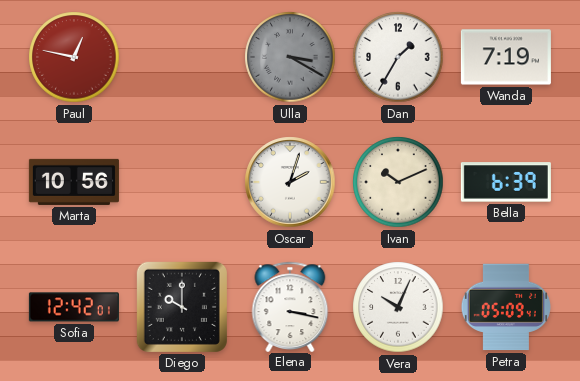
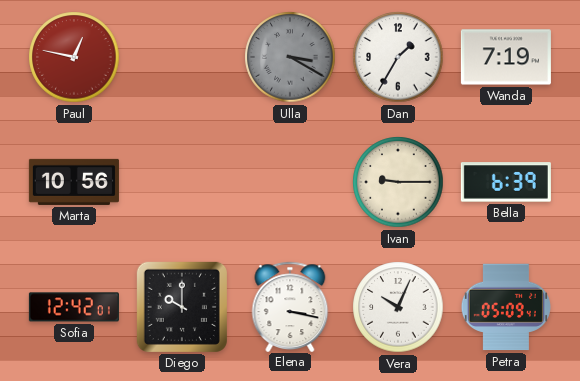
Oscar: 2:03 -> none
Ivan: 10:11 -> 9:15
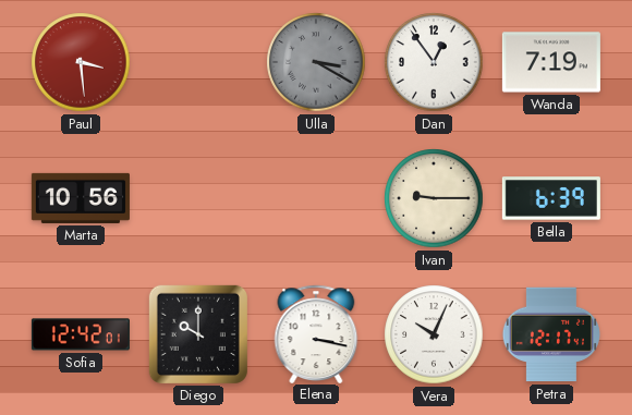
Paul: 12:47 -> 3:29
Dan: 1:35 -> 12:54
Petra: 05:09 -> 12:17
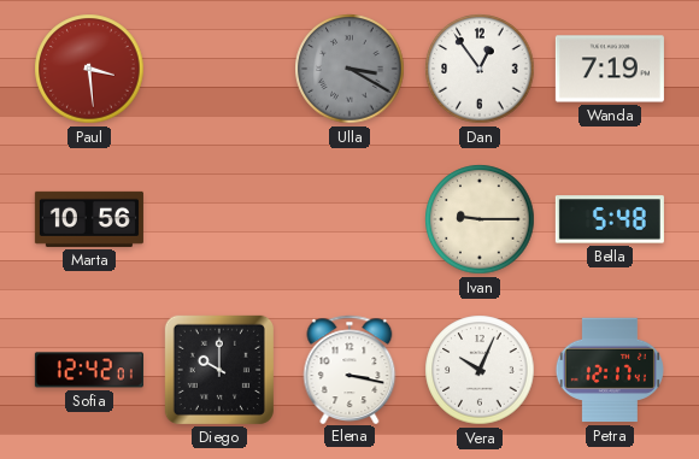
Bella: 6:39 -> 5:48
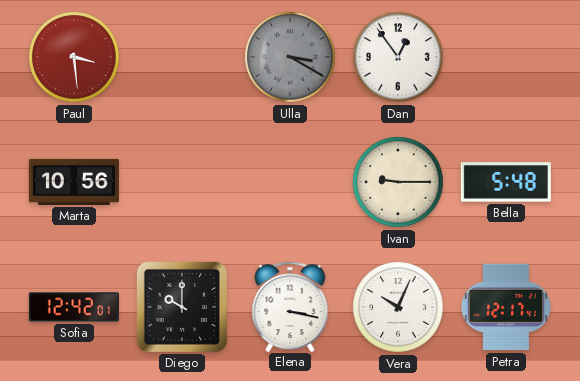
Wanda: 7:19 -> none
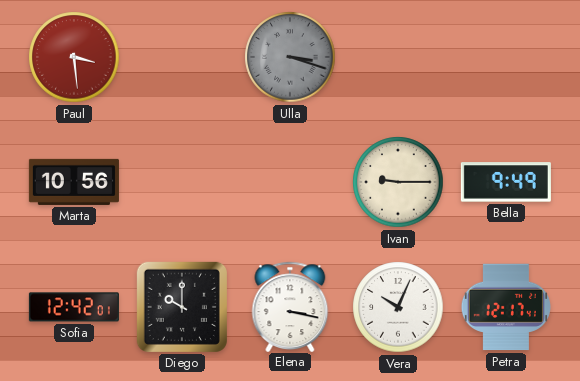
Ulla: 3:20 -> 3:18
Dan: 12:54 -> none
Bella: 5:48 -> 9:49
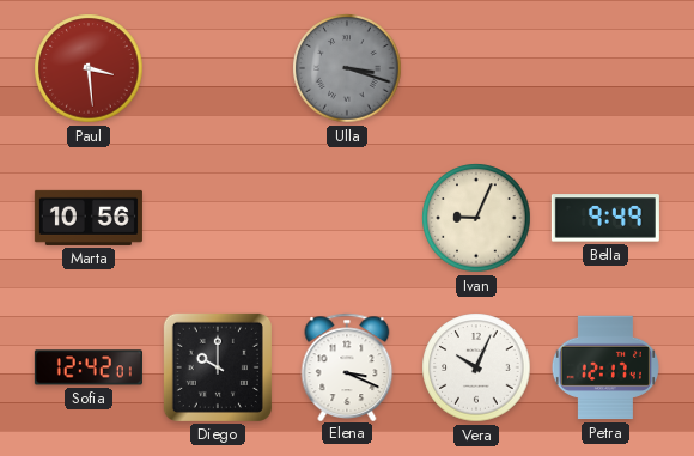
Ivan: 9:15 -> 9:04
Elena: 3:17 -> 3:19
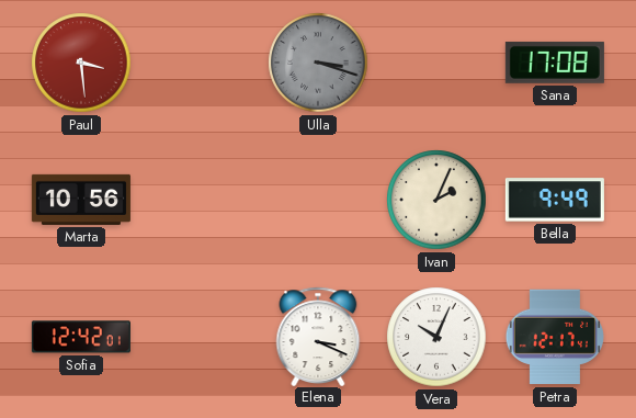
Sana: none -> 17:08
Ivan: 9:04 -> 2:04
Diego: 10:00 -> none
